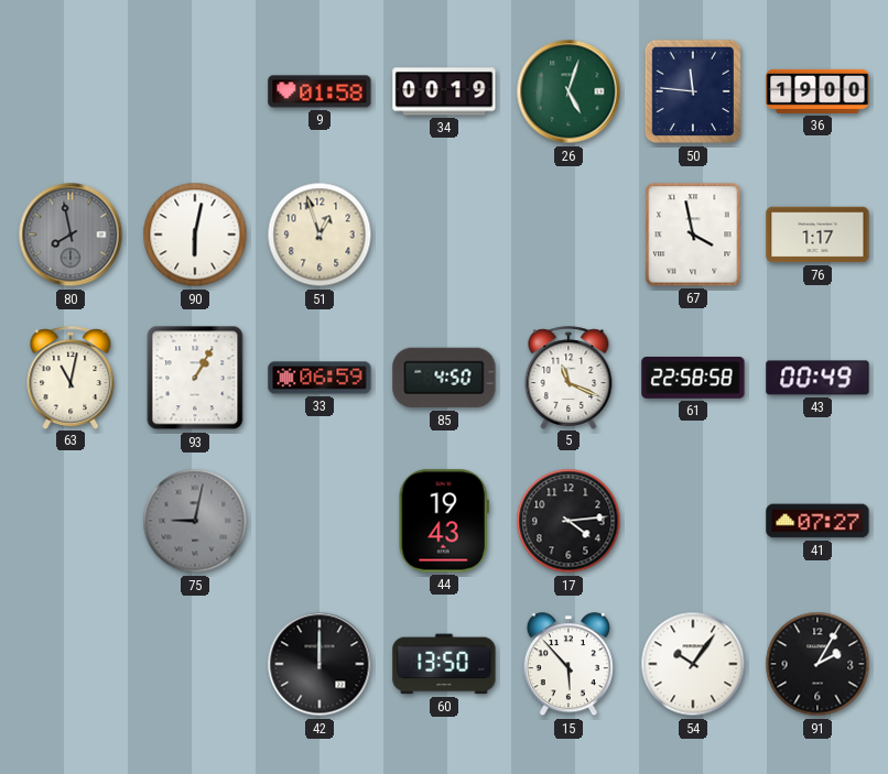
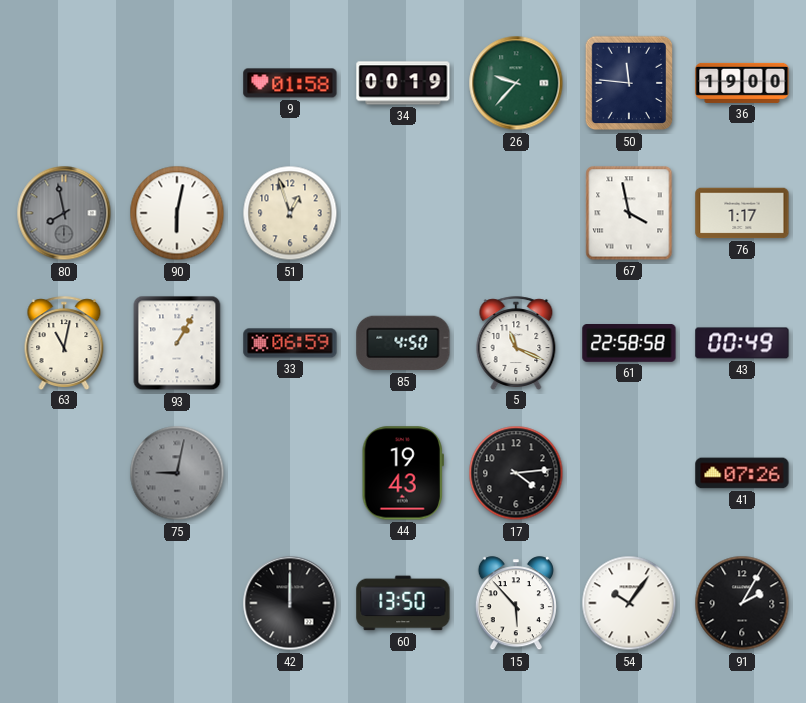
26: 5:03 -> 9:37
41: 07:27 -> 07:26
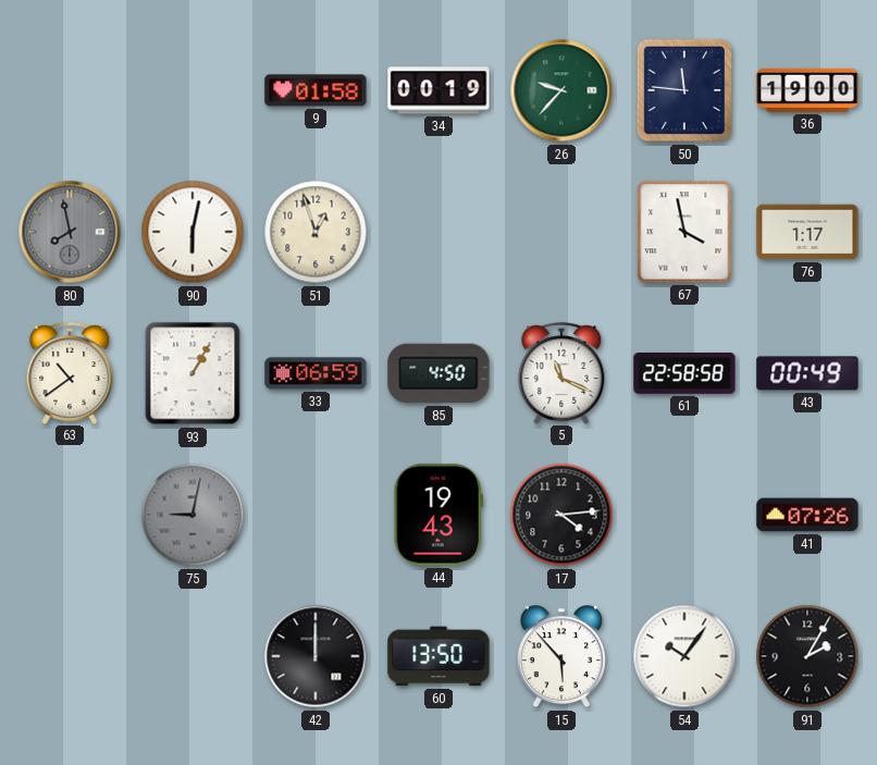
63: 11:02 -> 10:39
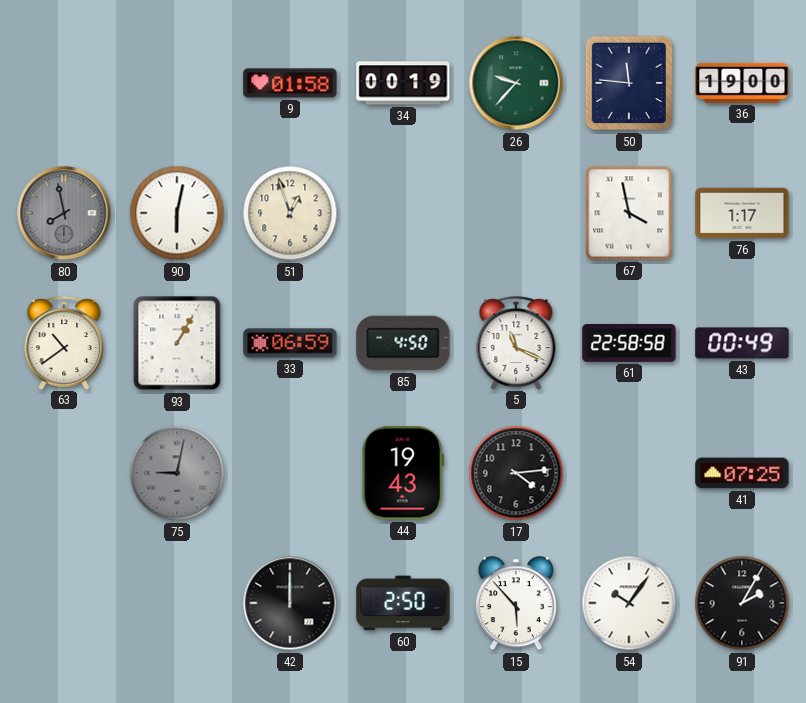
41: 07:26 -> 07:25
60: 13:50 -> 2:50
